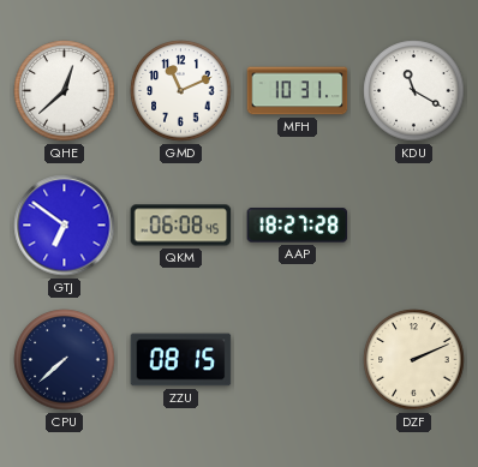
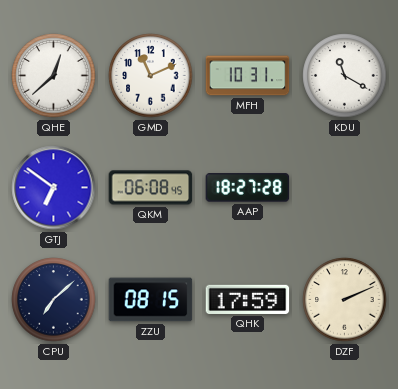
CPU: 7:38 -> 7:08
QHK: none -> 17:59
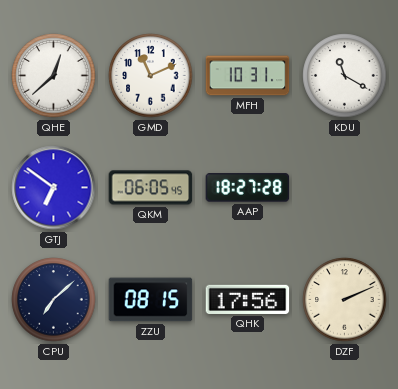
QKM: 06:08 -> 06:05
QHK: 17:59 -> 17:56
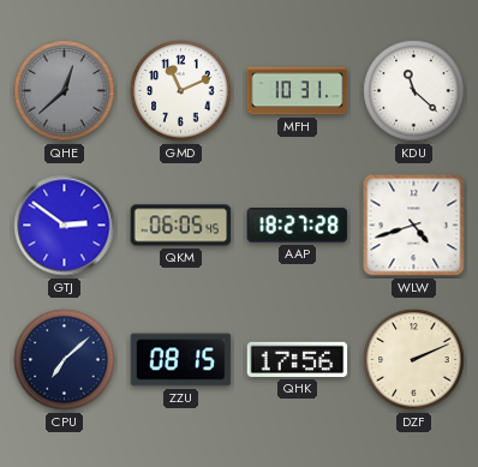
QHE dial: white -> grey
KDU: 11:20 -> 11:22
GTJ: 6:51 -> 2:51
WLW: none -> 4:42
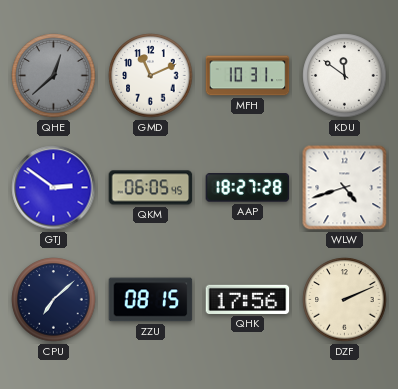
KDU: 11:22 -> 11:51
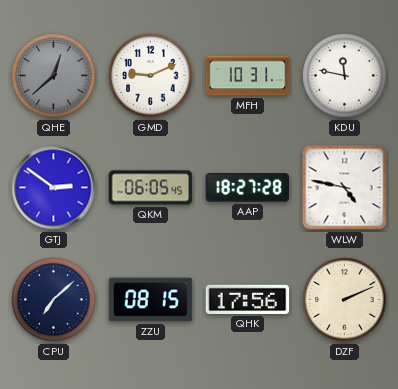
GMD: 11:11 -> 9:11
KDU: 11:51 -> 11:47
WLW: 4:42 -> 4:47
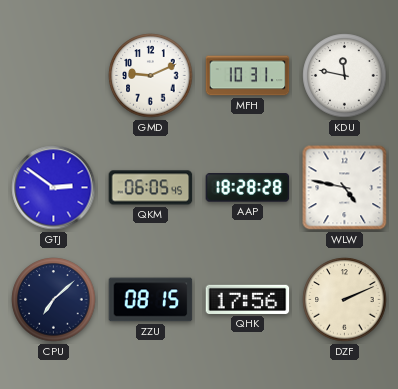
QHE: 12:38 -> none
AAP: 18:27 -> 18:28
